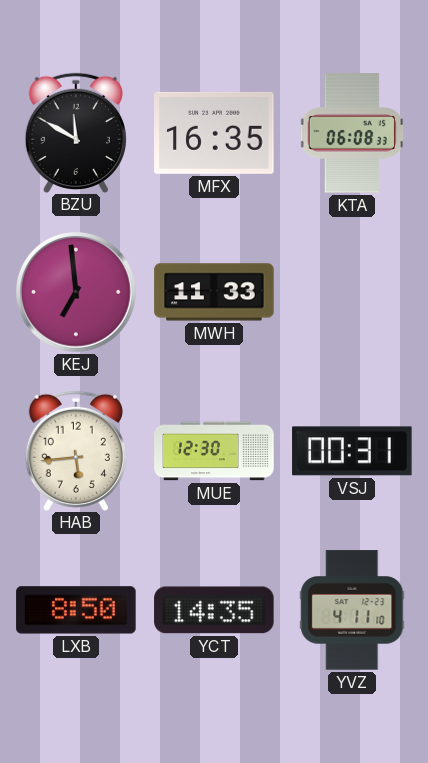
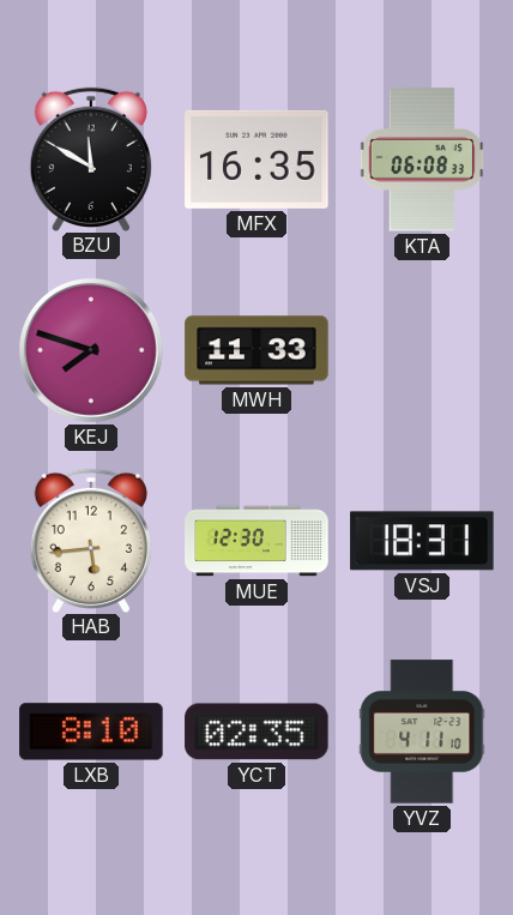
KEJ: 6:59 -> 7:48
VSJ: 00:31 -> 18:31
LXB: 8:50 -> 8:10
YCT: 14:35 -> 02:35
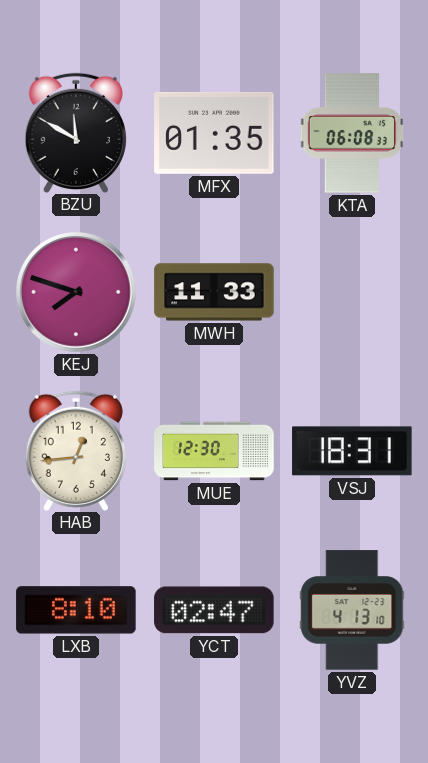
MFX: 16:35 -> 01:35
HAB: 5:44 -> 12:44
YCT: 02:35 -> 02:47
YVZ: 4:11 -> 4:13
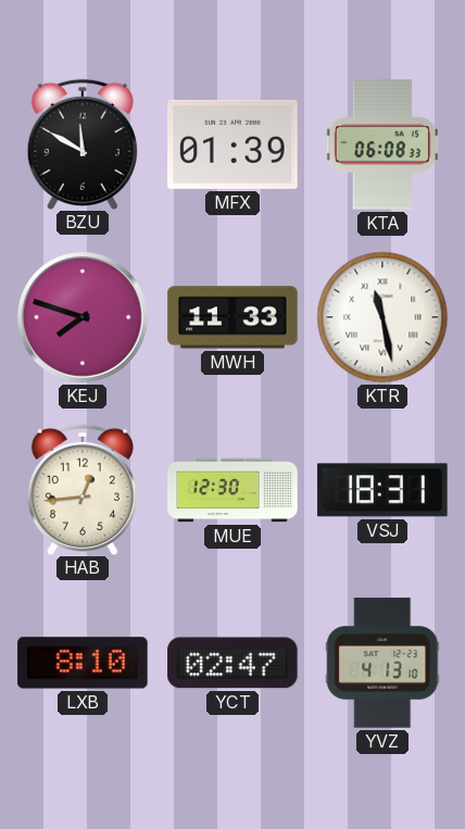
MFX: 01:35 -> 01:39
KTR: none -> 11:28
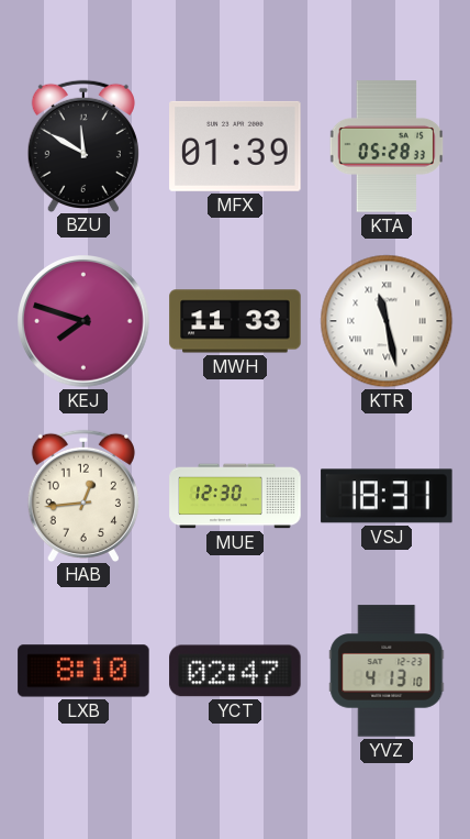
KTA: 06:08 -> 05:28
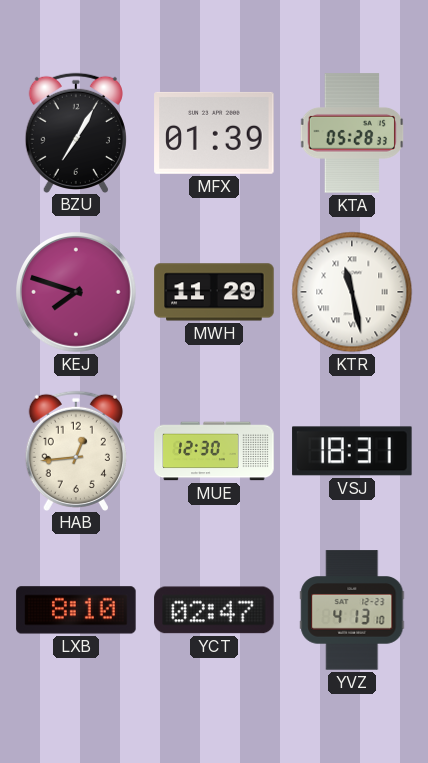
BZU: 11:50 -> 7:05
MWH: 11:33 -> 11:29
